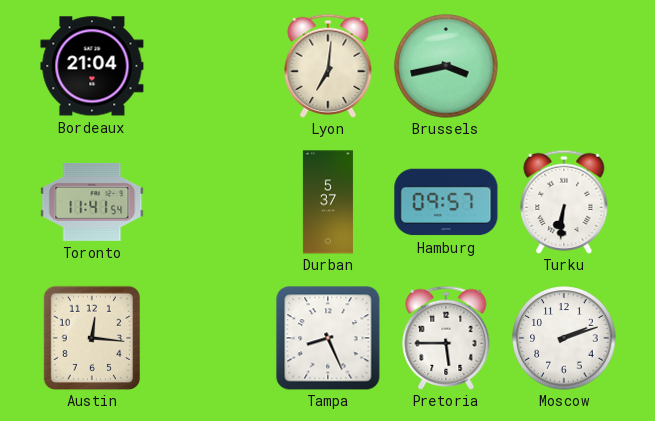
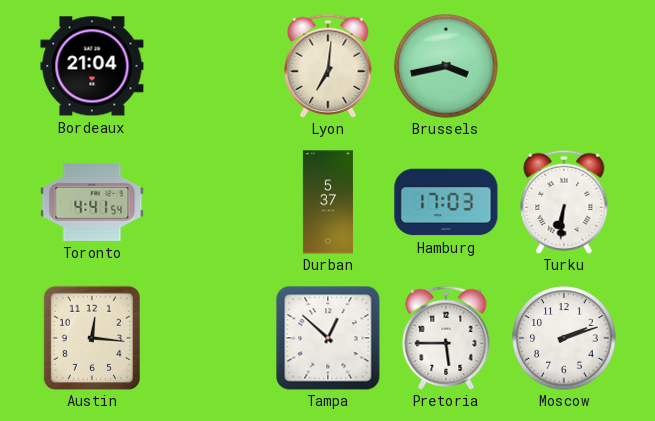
Toronto: 11:41 -> 4:41
Hamburg: 09:57 -> 17:03
Tampa: 8:26 -> 12:52
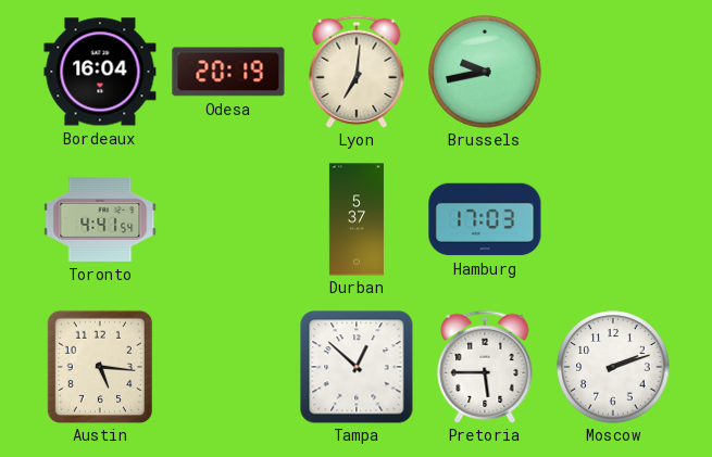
Bordeaux: 21:04 -> 16:04
Odesa: none -> 20:19
Brussels: 3:43 -> 9:43
Turku: 6:31 -> none
Austin: 12:16 -> 5:16
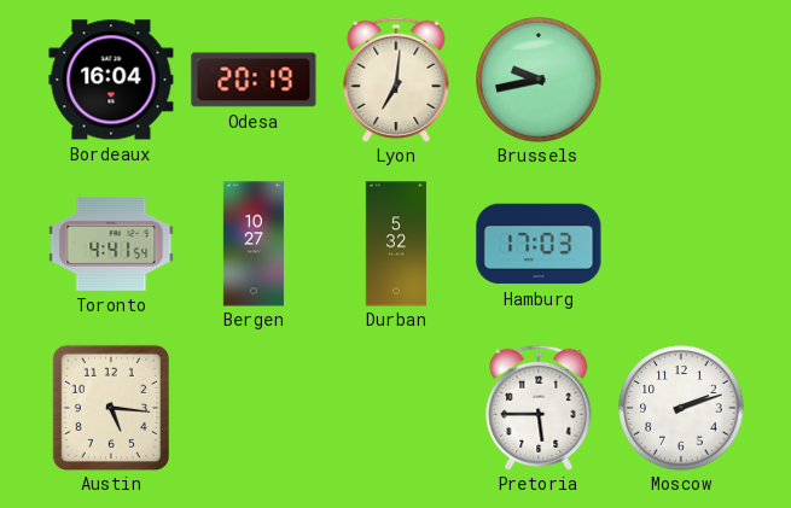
Bergen: none -> 10:27
Durban: 5:37 -> 5:32
Tampa: 12:52 -> none
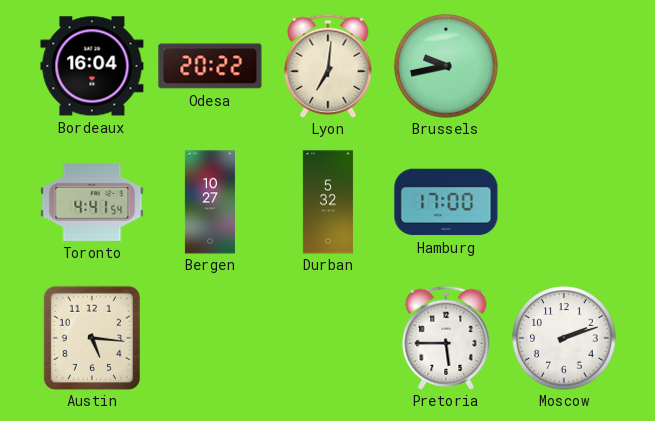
Odesa: 20:19 -> 20:22
Hamburg: 17:03 -> 17:00
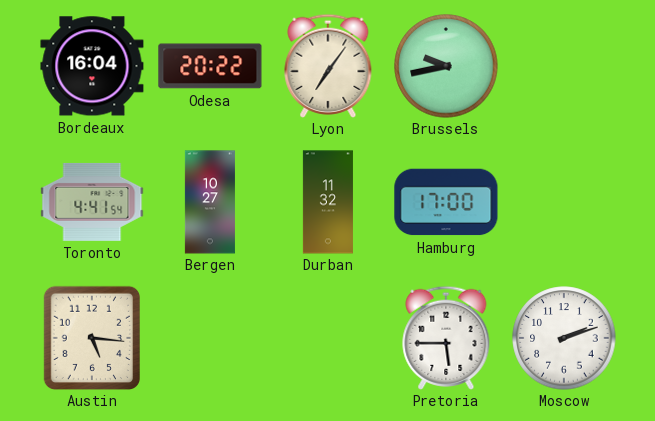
Lyon: 7:01 -> 7:06
Durban: 5:32 -> 11:32
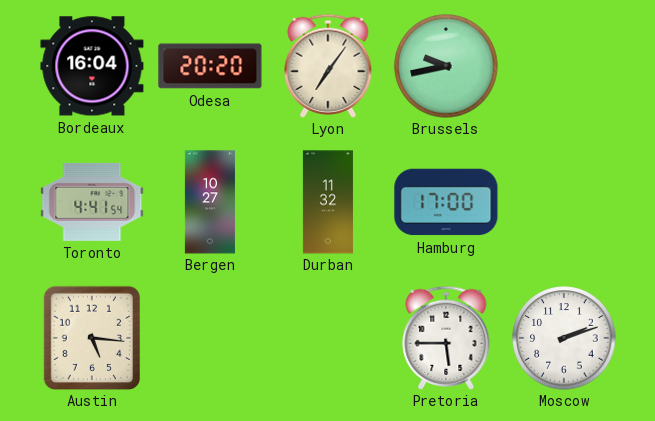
Odesa: 20:22 -> 20:20
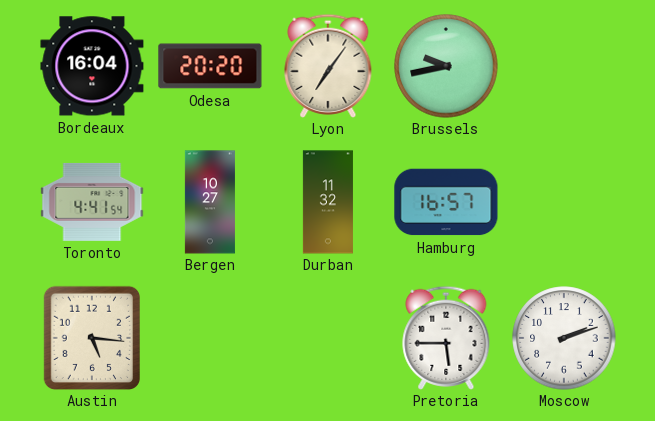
Hamburg: 17:00 -> 16:57
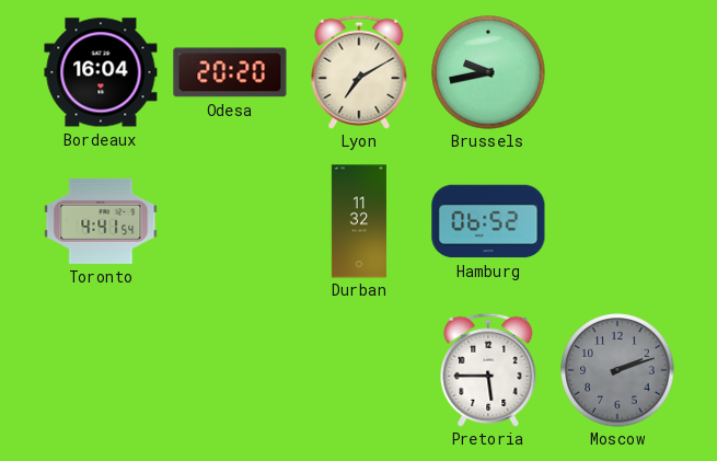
Lyon: 7:06 -> 7:10
Bergen: 10:27 -> none
Hamburg: 16:57 -> 06:52
Austin: 5:16 -> none
Moscow dial: white -> grey
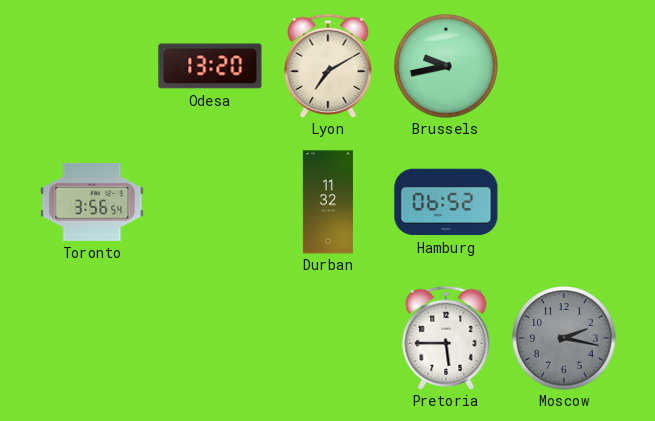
Bordeaux: 16:04 -> none
Odesa: 20:20 -> 13:20
Toronto: 4:41 -> 3:56
Moscow: 2:12 -> 2:17
